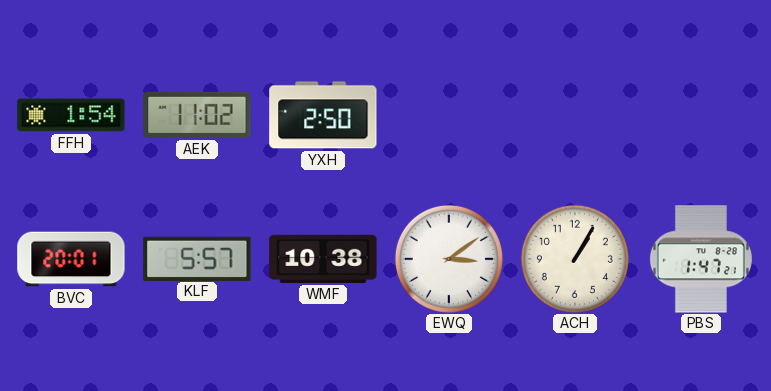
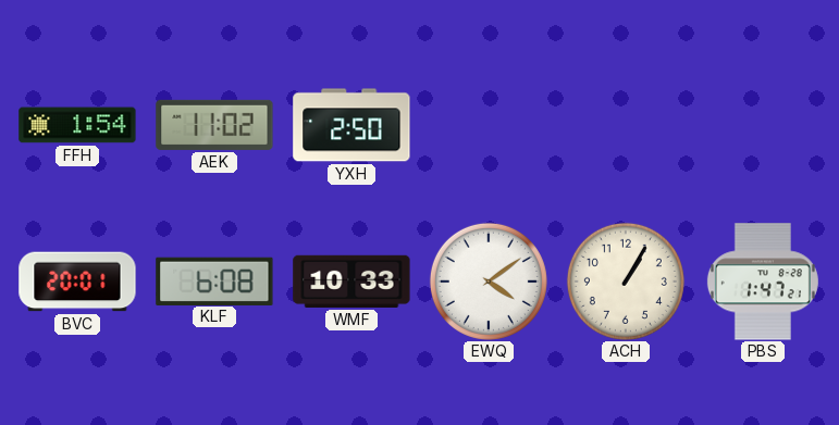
KLF: 5:57 -> 6:08
WMF: 10:38 -> 10:33
EWQ: 3:09 -> 4:09
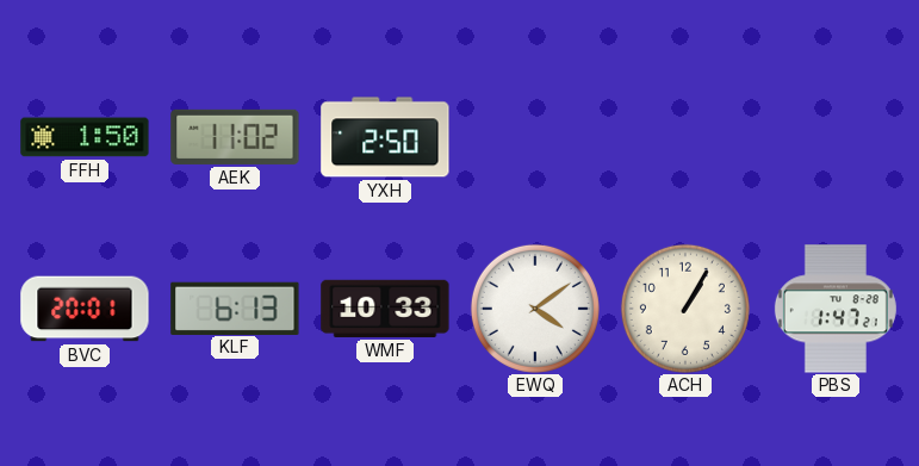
FFH: 1:54 -> 1:50
KLF: 6:08 -> 6:13
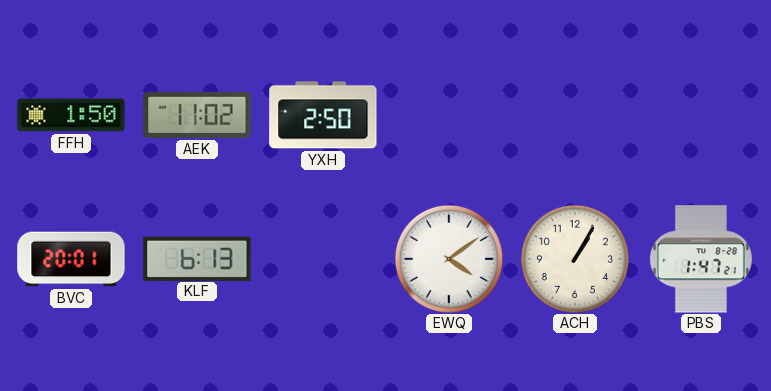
WMF: 10:33 -> none
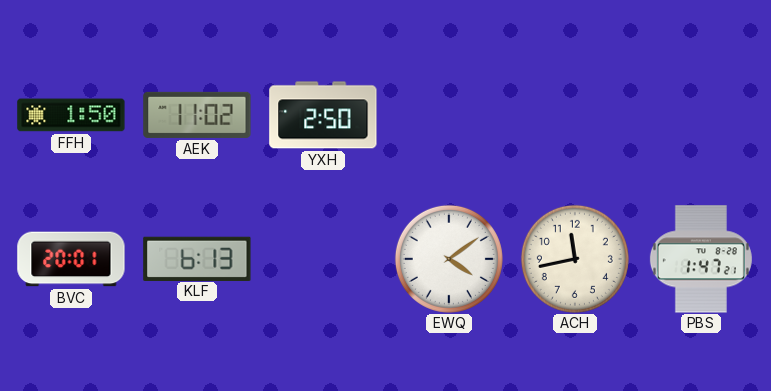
ACH: 1:05 -> 11:43
